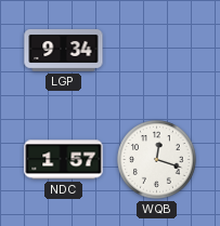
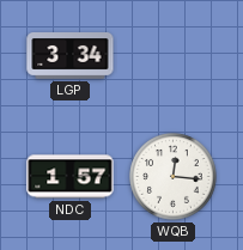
LGP: 9:34 -> 3:34
WQB: 12:18 -> 12:16
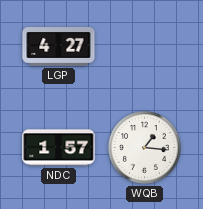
LGP: 3:34 -> 4:27
WQB: 12:16 -> 1:16
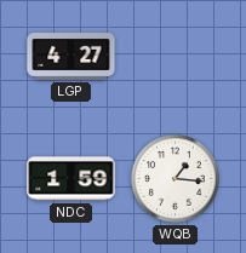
NDC: 1:57 -> 1:59
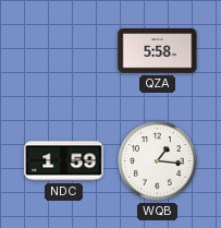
LGP: 4:27 -> none
QZA: none -> 5:58
